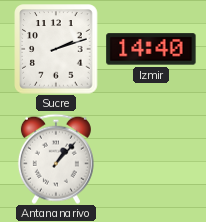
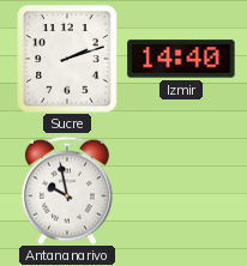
Antananarivo: 1:07 -> 9:58
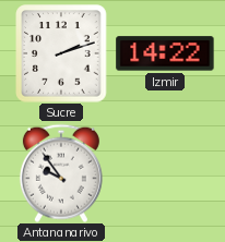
Izmir: 14:40 -> 14:22
Antananarivo: 9:58 -> 9:54
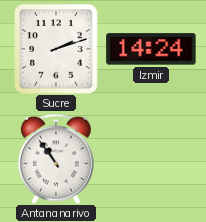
Izmir: 14:22 -> 14:24
Antananarivo: 9:54 -> 10:54
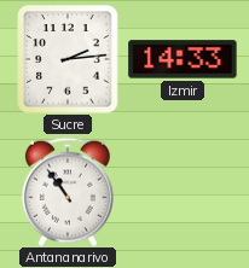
Sucre: 2:12 -> 2:14
Izmir: 14:24 -> 14:33
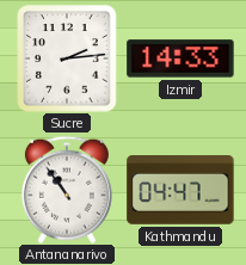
Kathmandu: none -> 04:47
